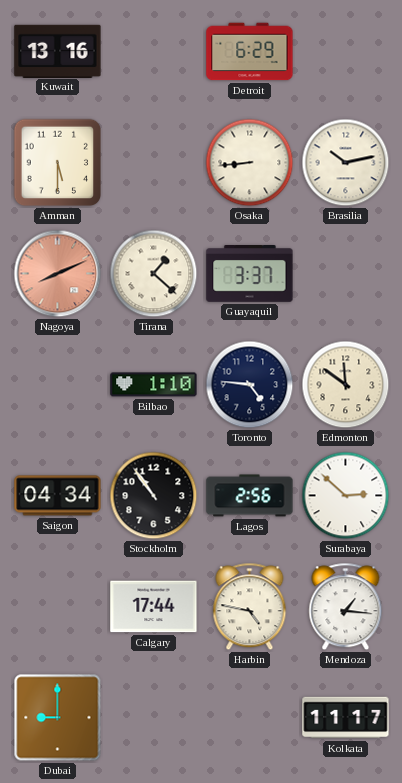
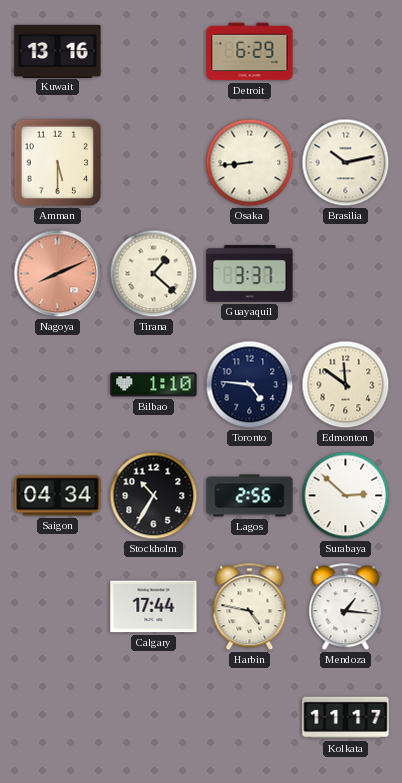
Stockholm: 10:54 -> 10:35
Dubai: 9:00 -> none
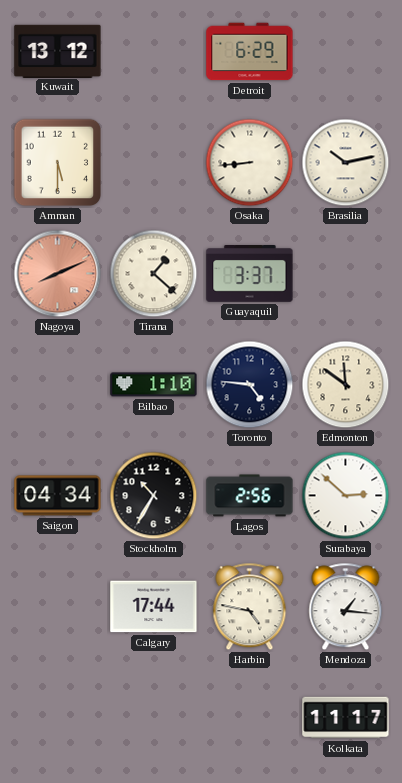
Kuwait: 13:16 -> 13:12
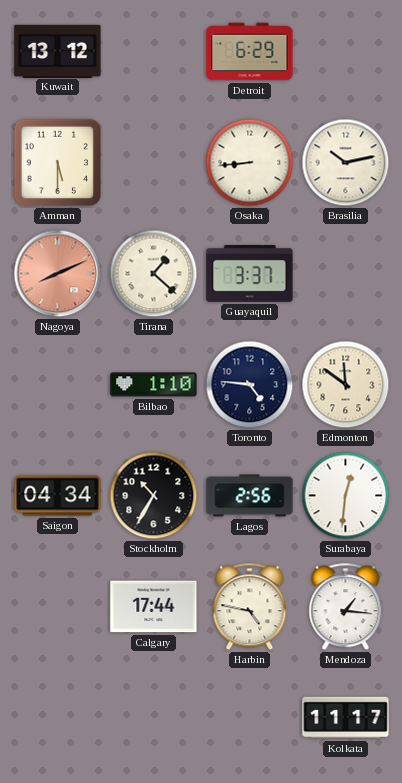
Surabaya: 2:52 -> 12:31
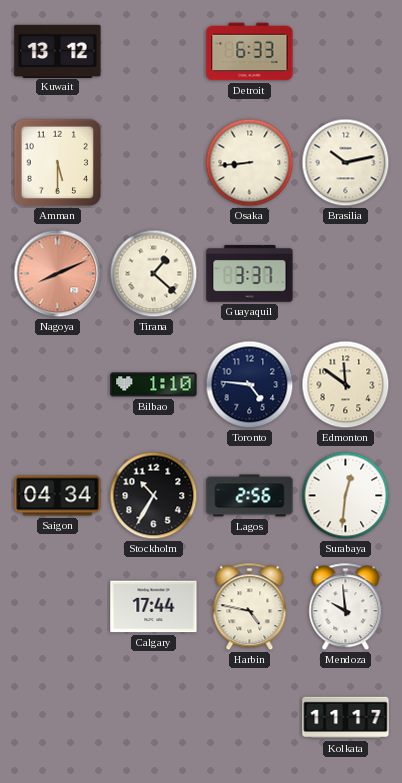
Detroit: 6:29 -> 6:33
Mendoza: 1:16 -> 9:59
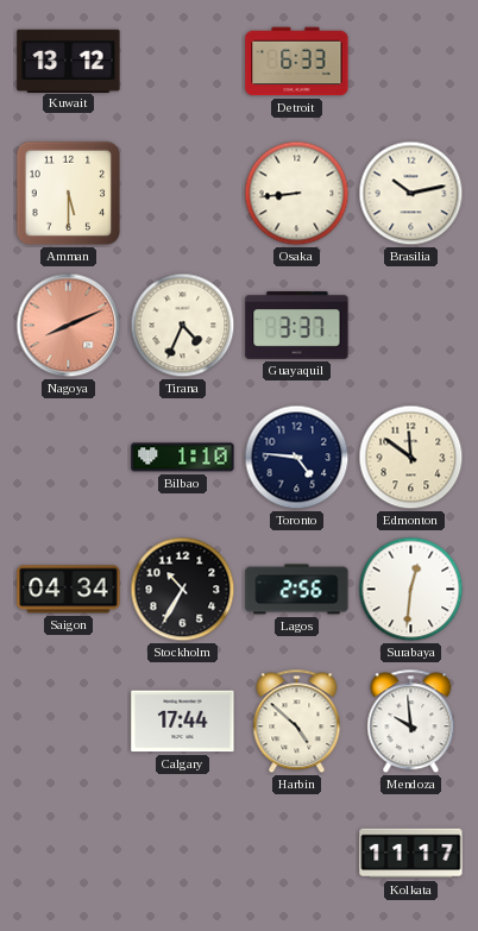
Tirana: 1:22 -> 4:34
Harbin: 4:47 -> 4:52
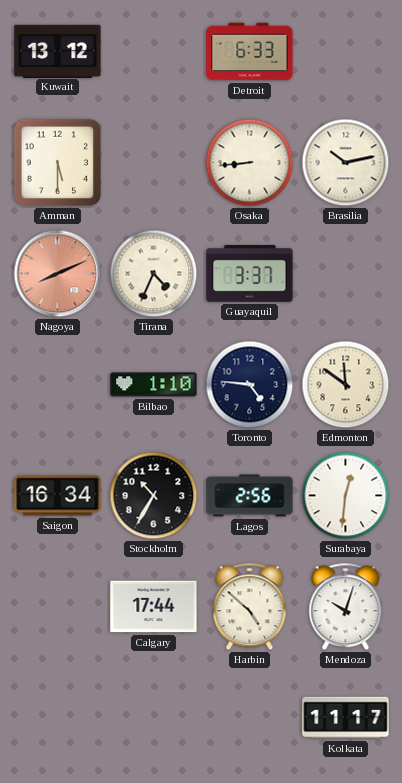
Saigon: 04:34 -> 16:34
Mendoza: 9:59 -> 10:03
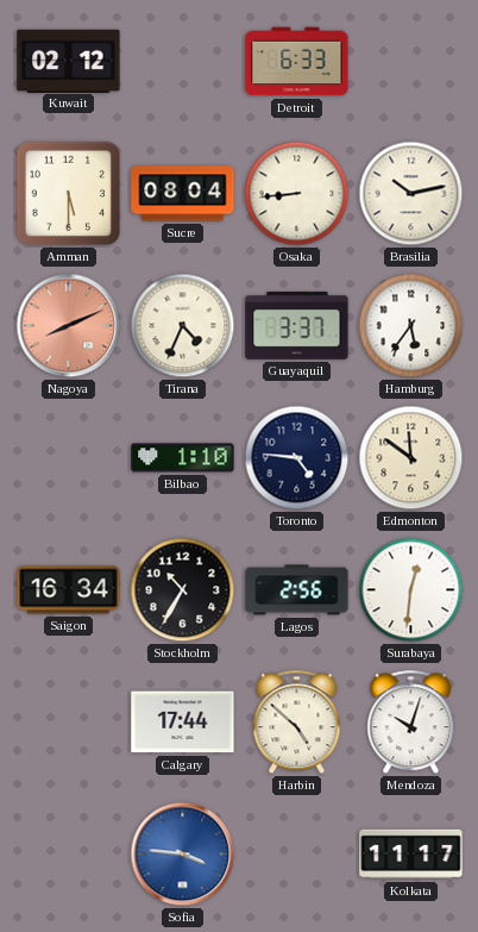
Kuwait: 13:12 -> 02:12
Sucre: none -> 08:04
Hamburg: none -> 5:36
Sofia: none -> 3:46
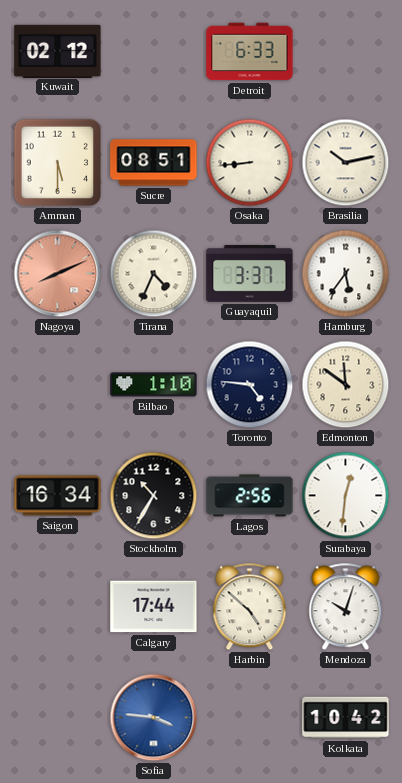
Sucre: 08:04 -> 08:51
Kolkata: 11:17 -> 10:42
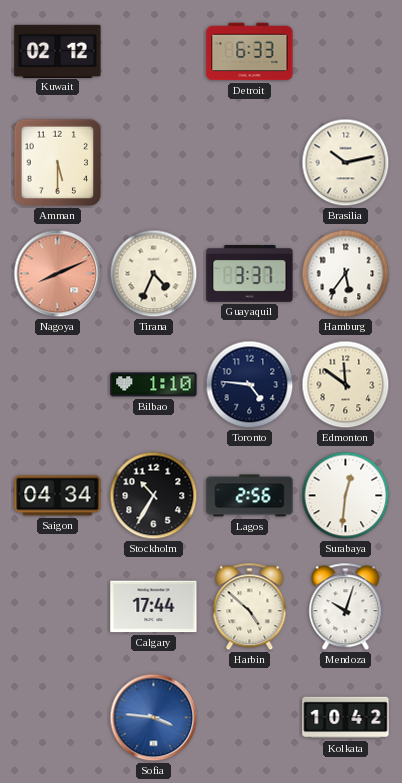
Sucre: 08:51 -> none
Osaka: 8:44 -> none
Saigon: 16:34 -> 04:34
